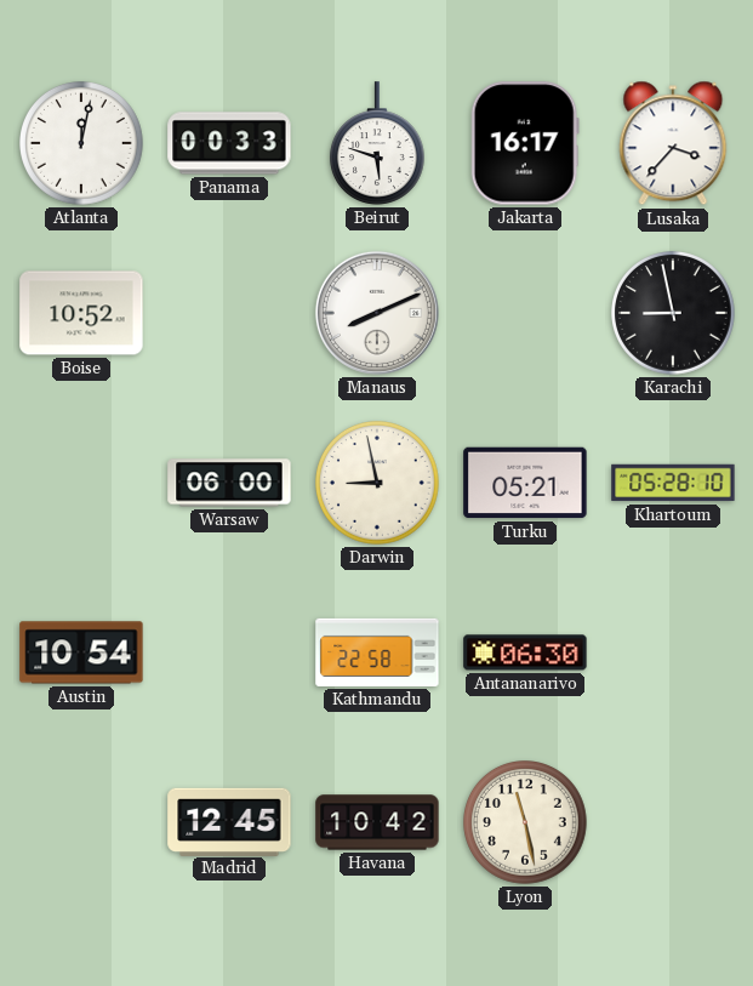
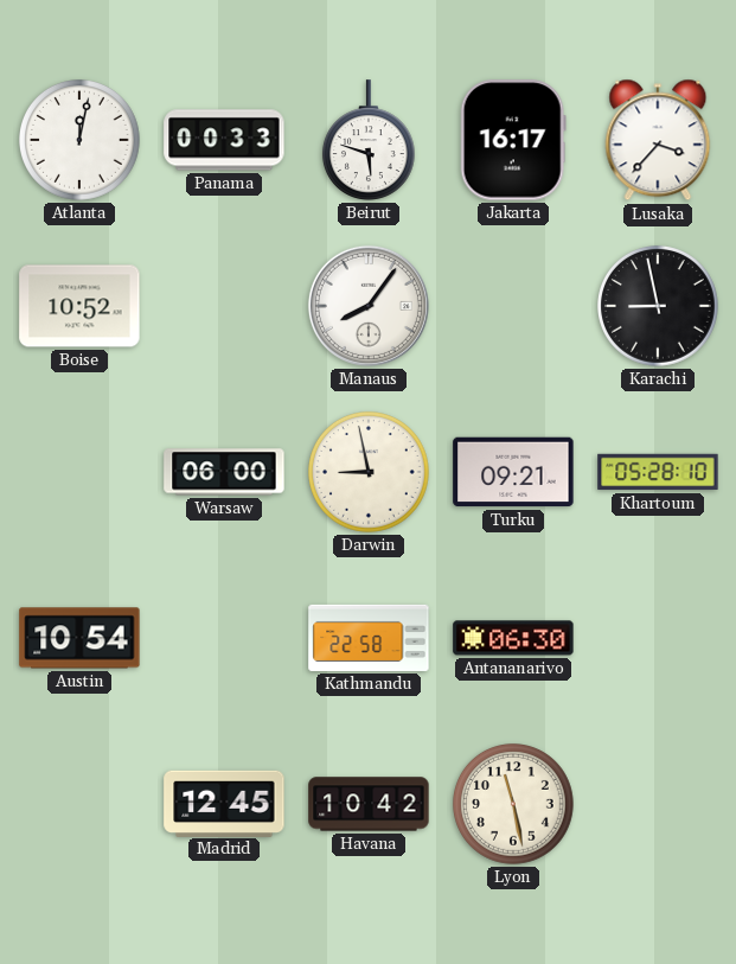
Manaus: 8:11 -> 8:06
Turku: 05:21 -> 09:21
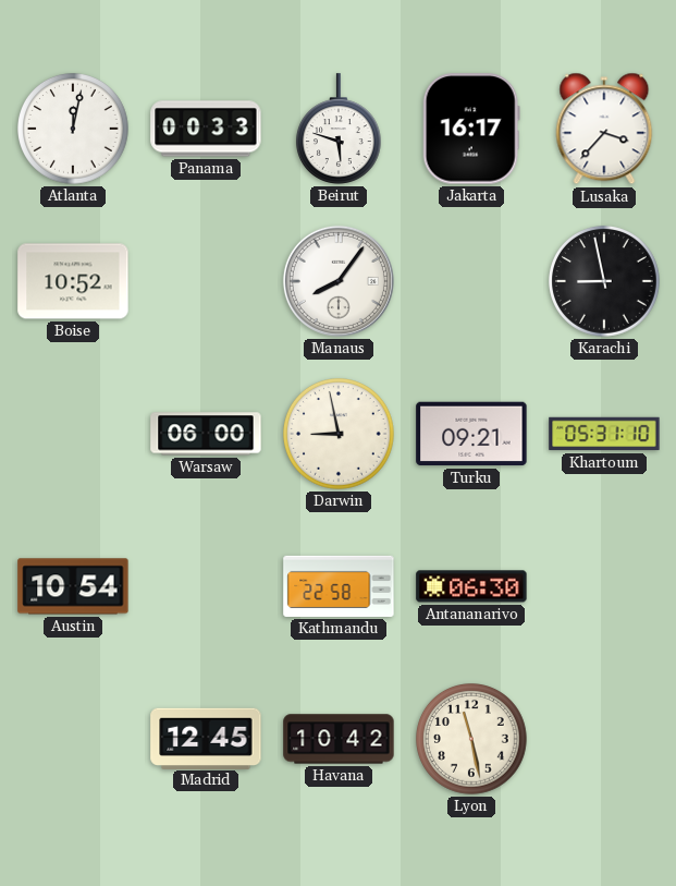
Khartoum: 05:28 -> 05:31
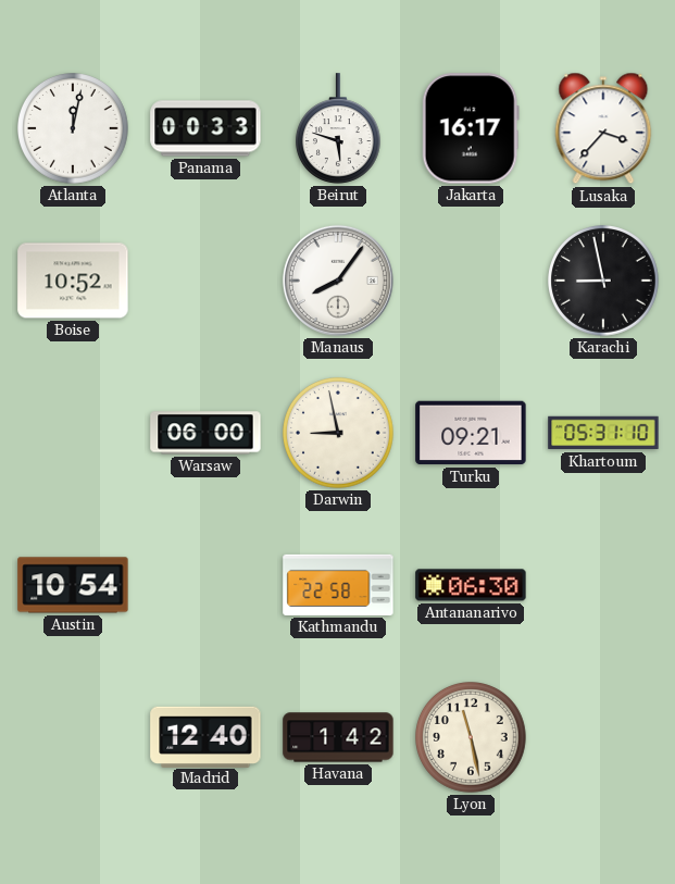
Madrid: 12:45 -> 12:40
Havana: 10:42 -> 1:42
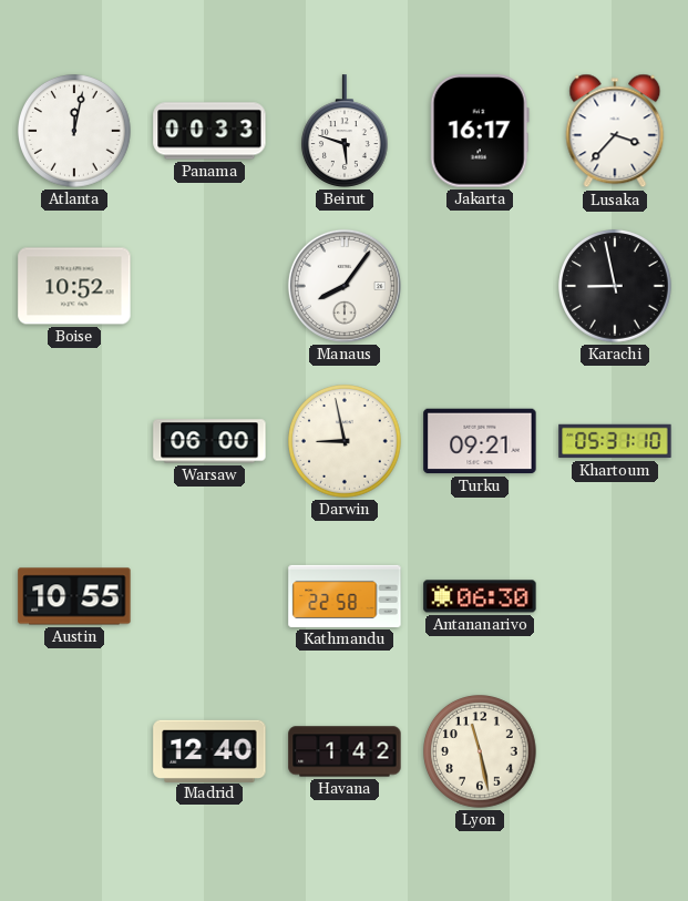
Austin: 10:54 -> 10:55
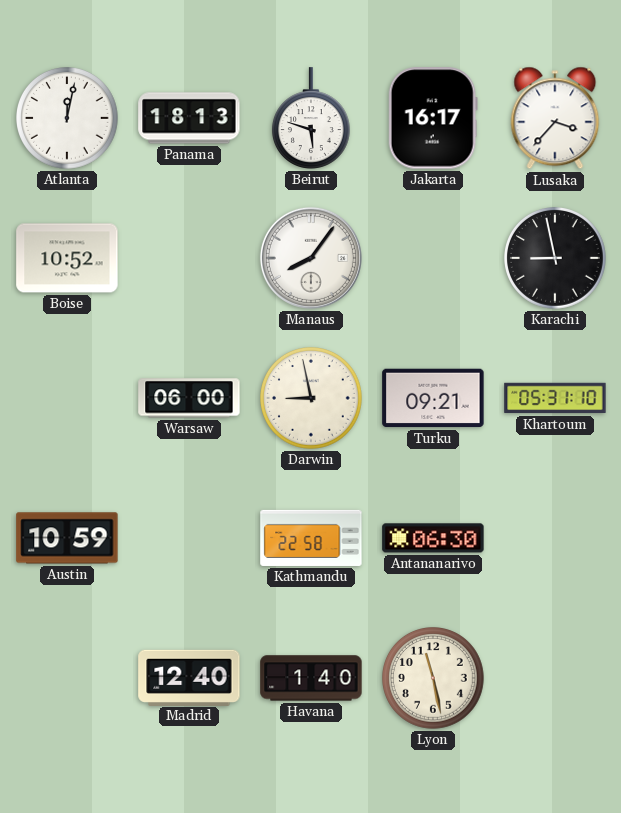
Panama: 00:33 -> 18:13
Austin: 10:55 -> 10:59
Havana: 1:42 -> 1:40
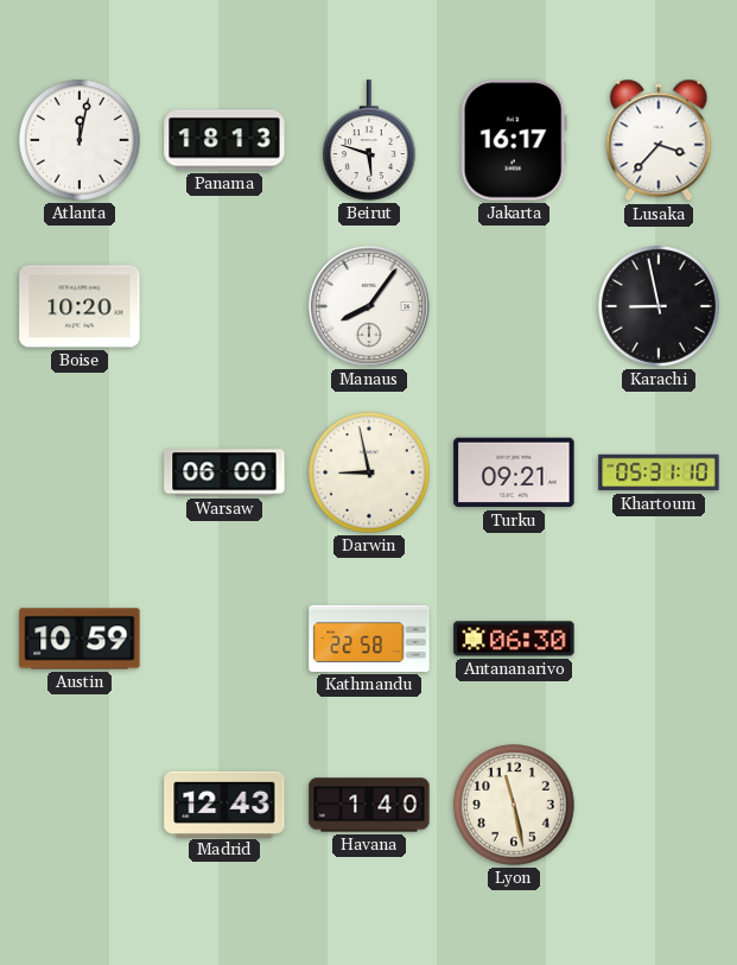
Boise: 10:52 -> 10:20
Madrid: 12:40 -> 12:43
